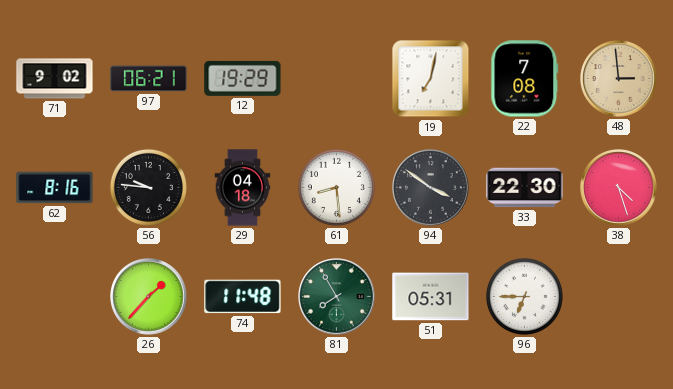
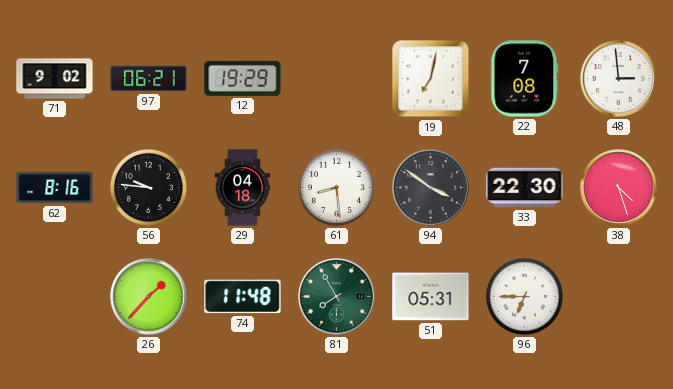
48 dial: champagne -> white
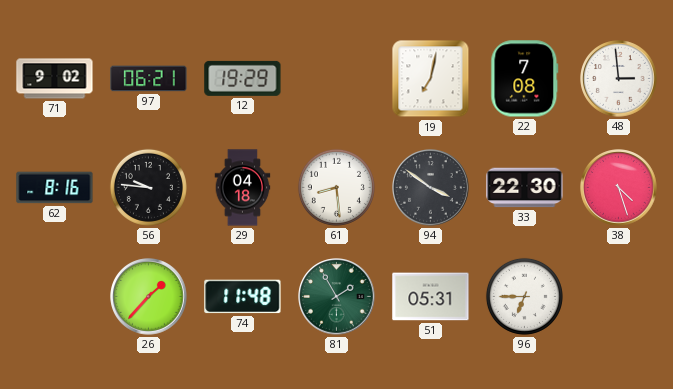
81: 7:55 -> 1:55
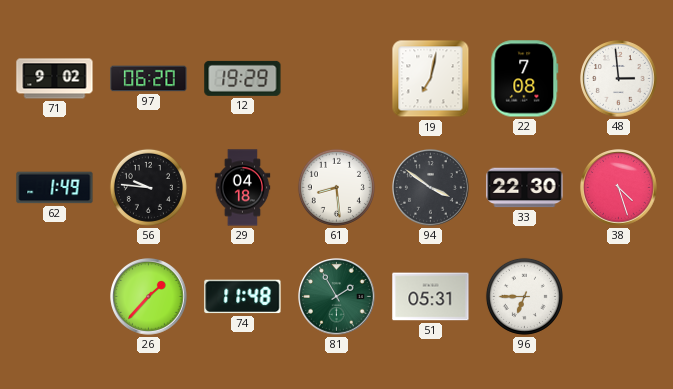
97: 06:21 -> 06:20
62: 8:16 -> 1:49
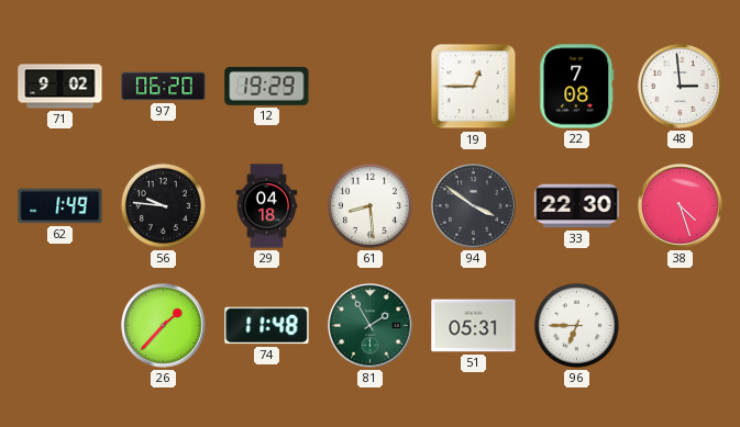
19: 7:02 -> 12:45
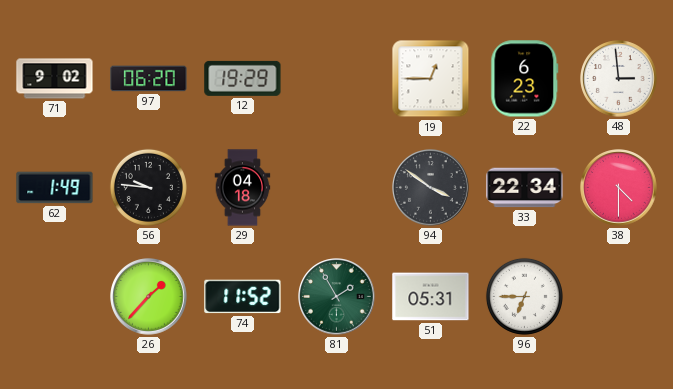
22: 7:08 -> 6:23
61: 8:29 -> none
33: 22:30 -> 22:34
38: 4:27 -> 4:30
74: 11:48 -> 11:52
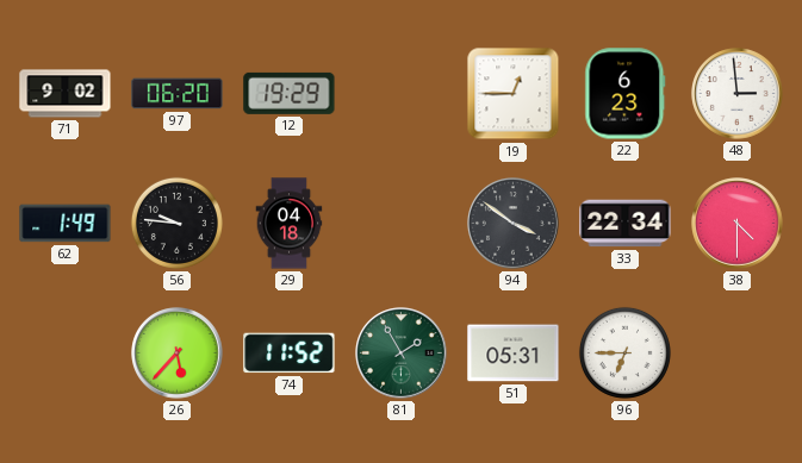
26: 1:37 -> 5:37
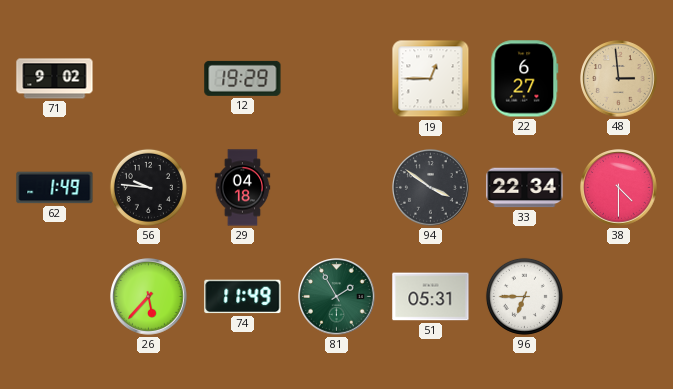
97: 06:20 -> none
22: 6:23 -> 6:27
48 dial: white -> champagne
74: 11:52 -> 11:49
